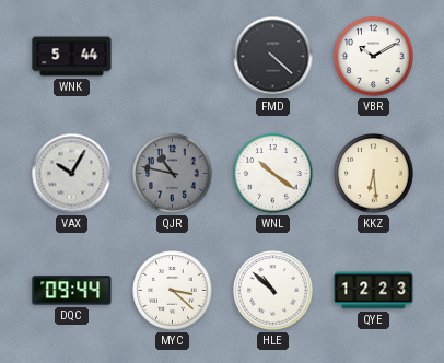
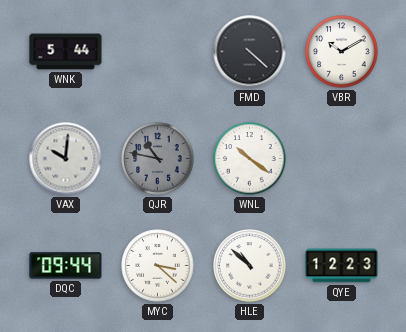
VAX: 10:05 -> 10:01
KKZ: 6:29 -> none
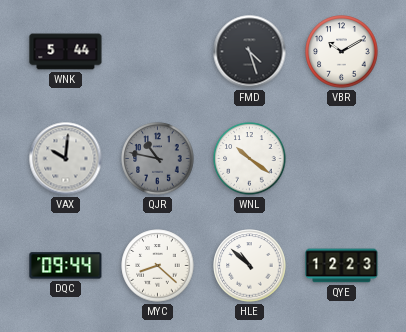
FMD: 4:22 -> 4:27
MYC: 3:22 -> 8:22
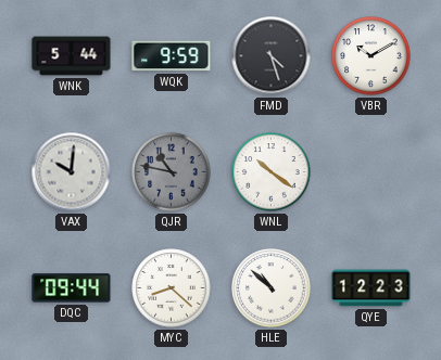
WQK: none -> 9:59
